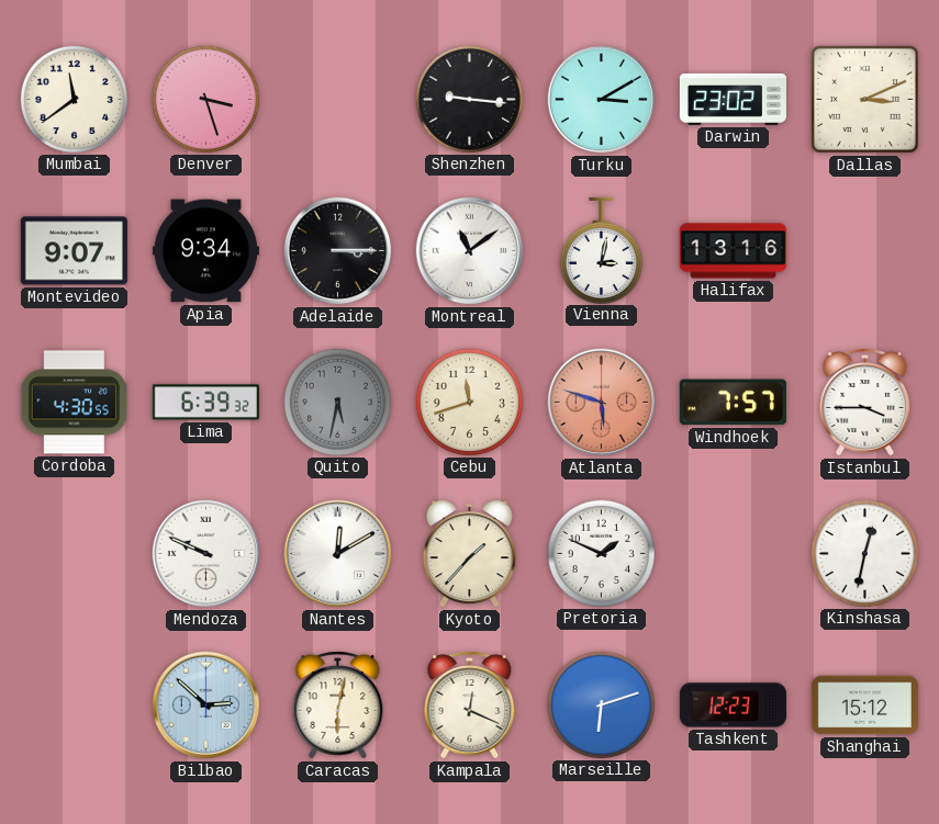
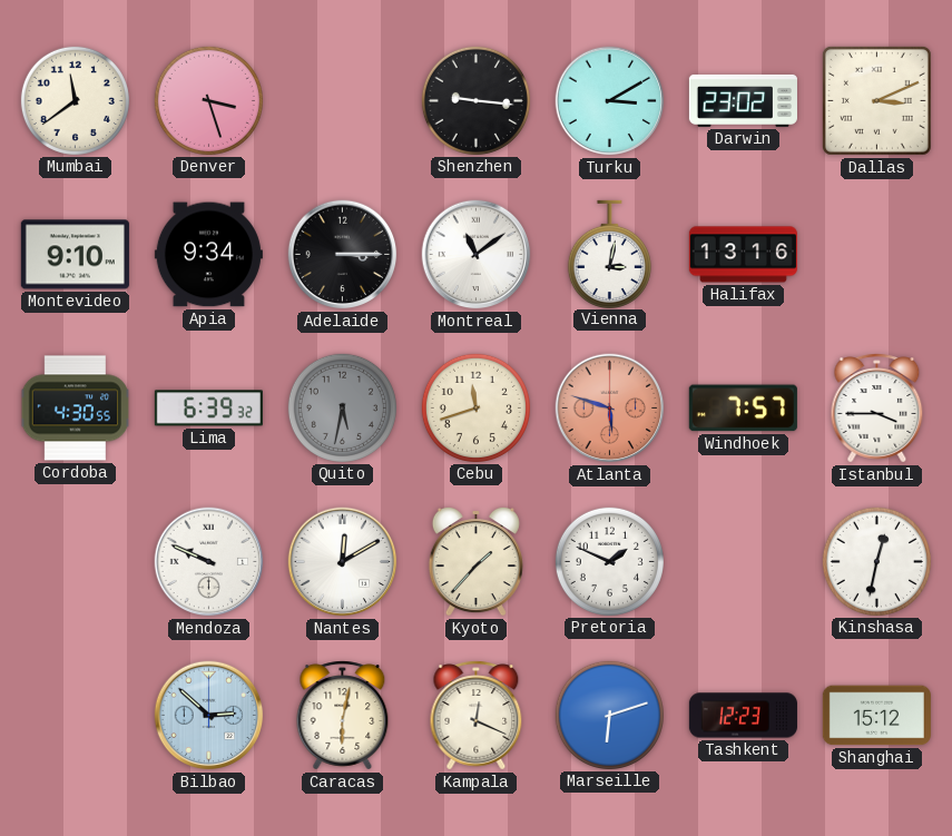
Montevideo: 9:07 -> 9:10
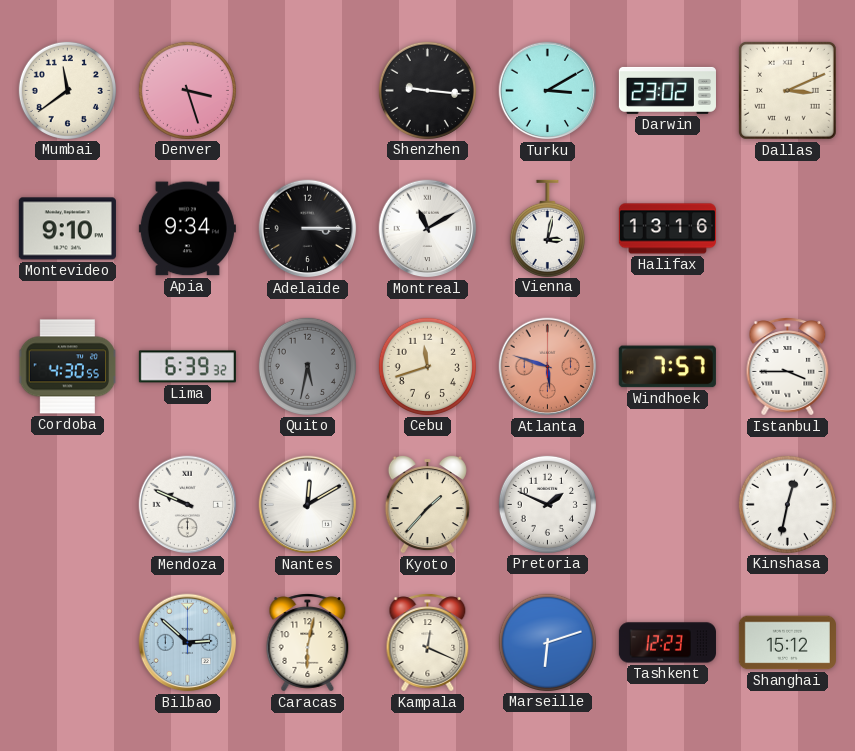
Montreal: 11:09 -> 11:10
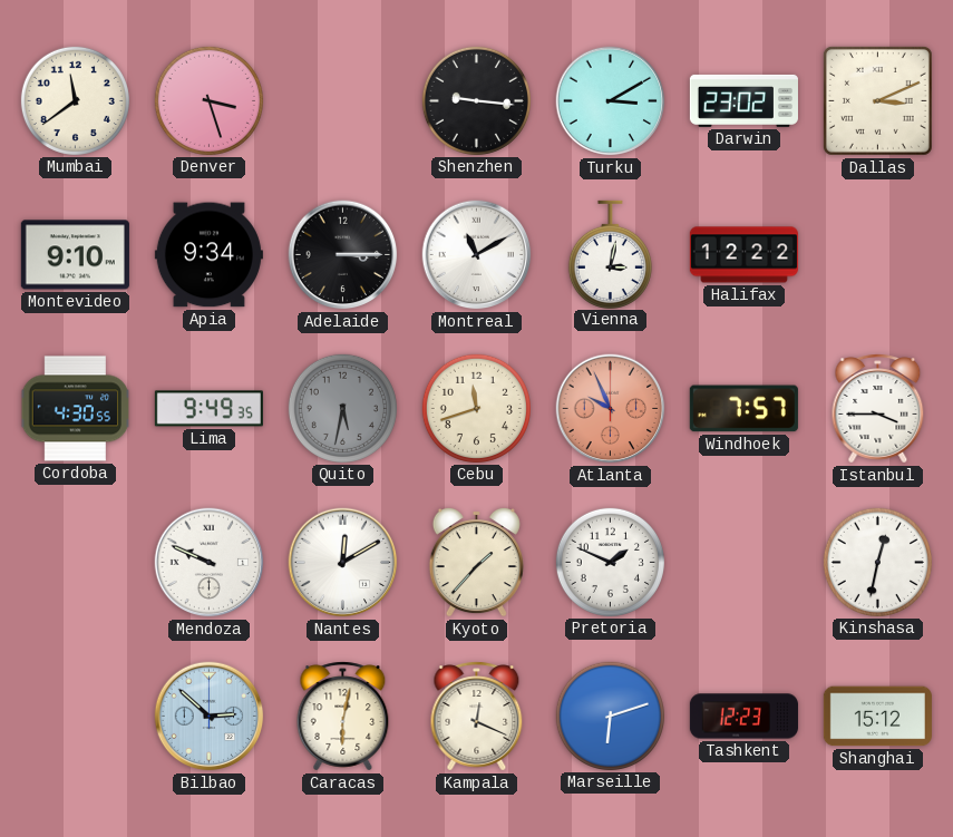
Halifax: 13:16 -> 12:22
Lima: 6:39 -> 9:49
Atlanta: 5:48 -> 9:56
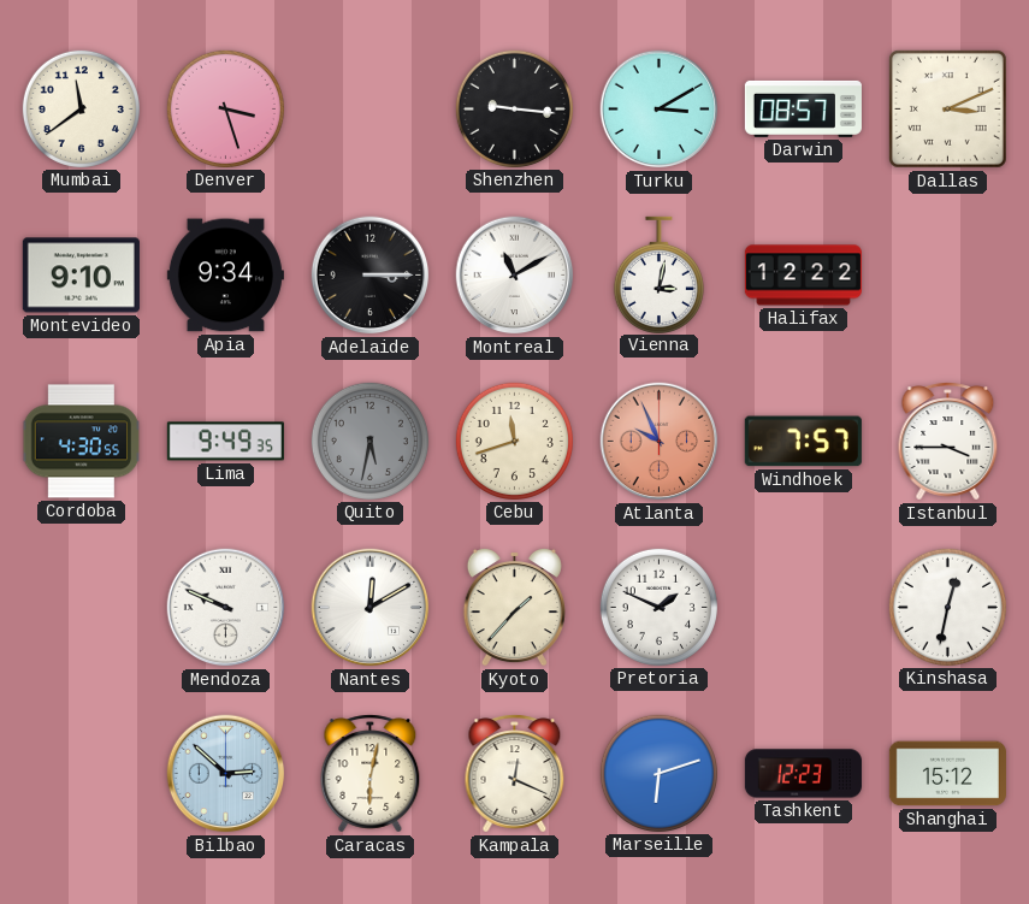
Darwin: 23:02 -> 08:57
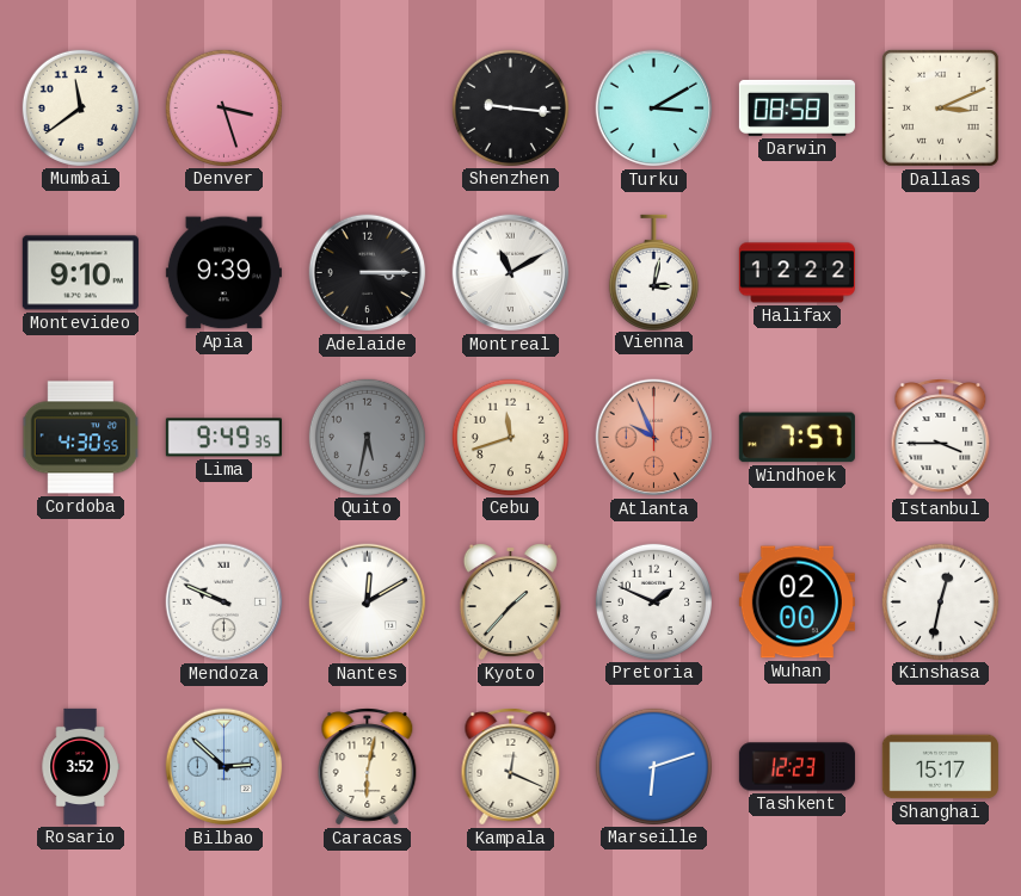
Darwin: 08:57 -> 08:58
Apia: 9:34 -> 9:39
Wuhan: none -> 02:00
Rosario: none -> 3:52
Shanghai: 15:12 -> 15:17
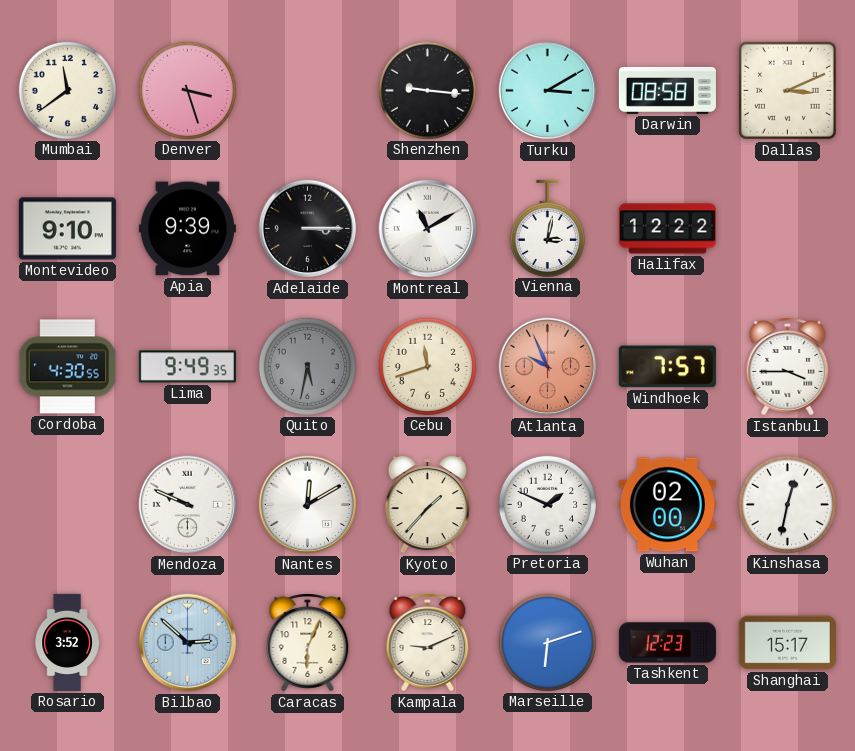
Caracas: 6:02 -> 6:04
Kampala: 12:19 -> 9:11
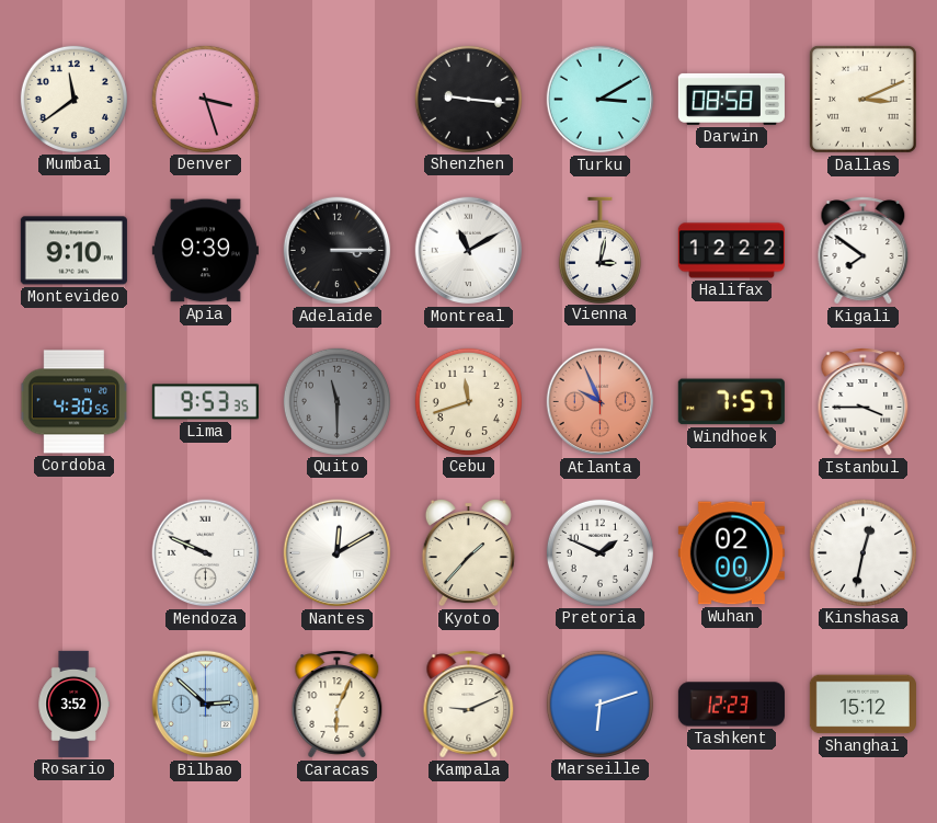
Kigali: none -> 7:51
Lima: 9:49 -> 9:53
Quito: 5:32 -> 11:30
Shanghai: 15:17 -> 15:12
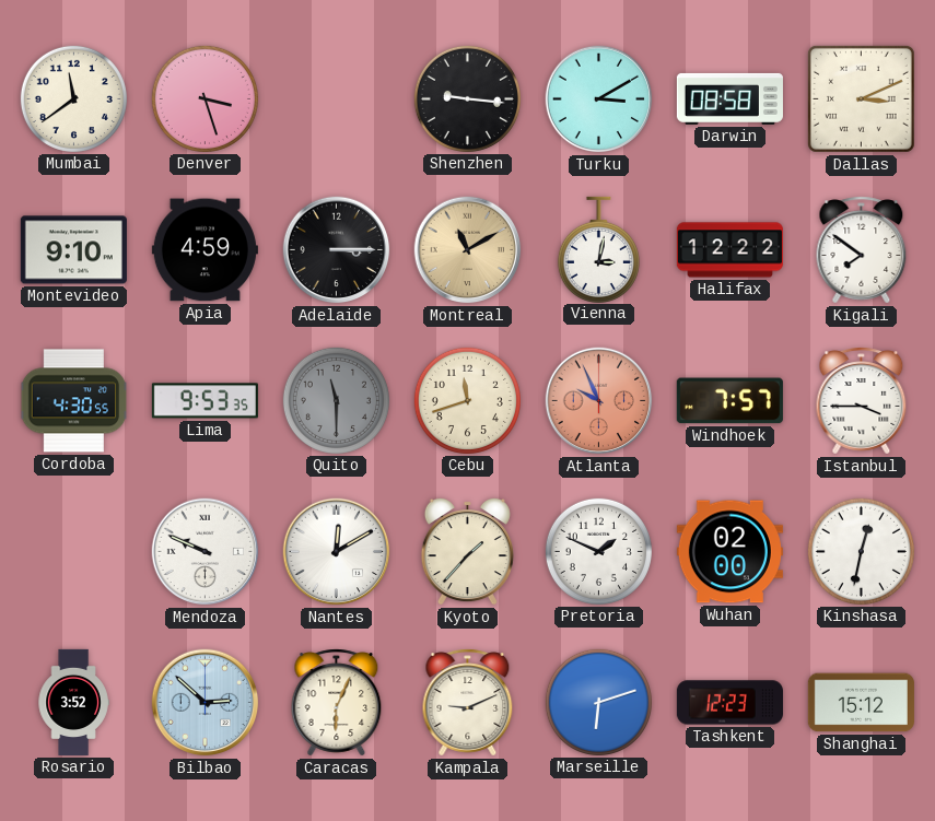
Apia: 9:39 -> 4:59
Montreal dial: white -> champagne
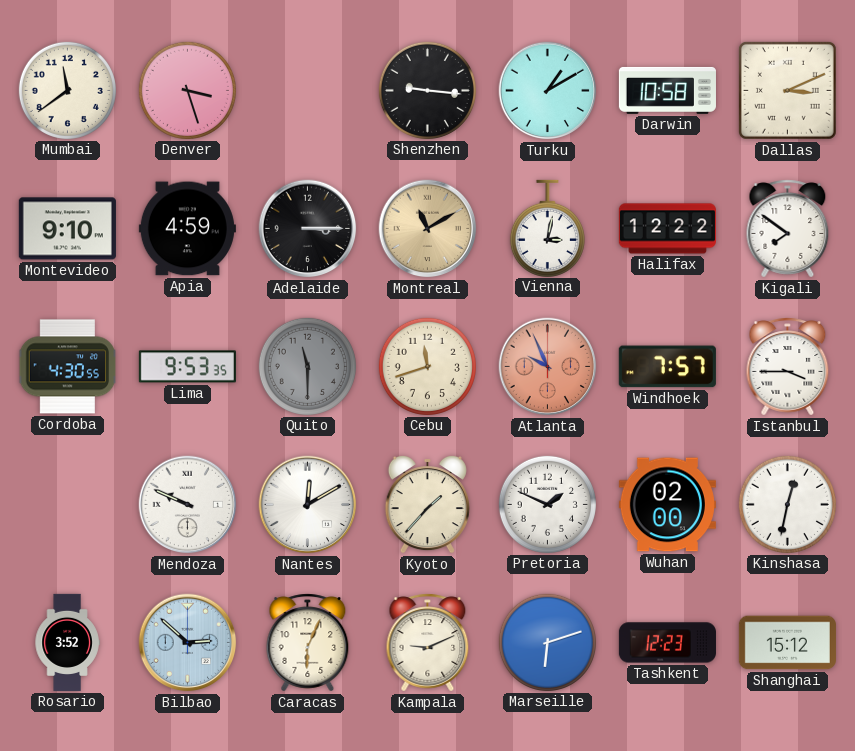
Turku: 3:10 -> 1:10
Darwin: 08:58 -> 10:58
